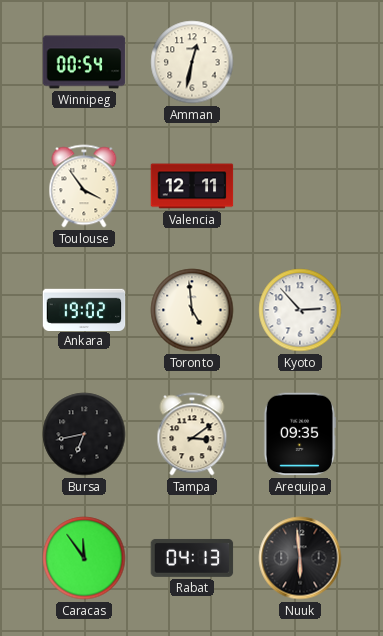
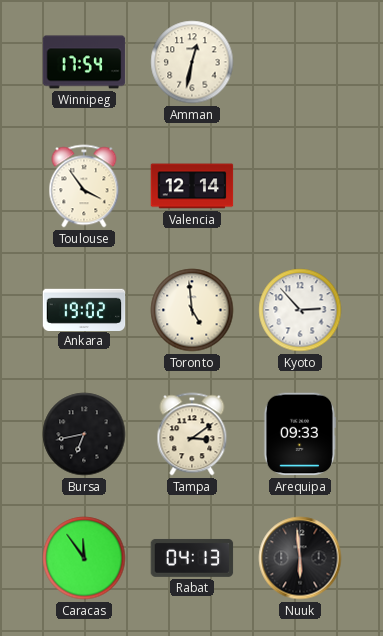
Winnipeg: 00:54 -> 17:54
Valencia: 12:11 -> 12:14
Arequipa: 09:35 -> 09:33
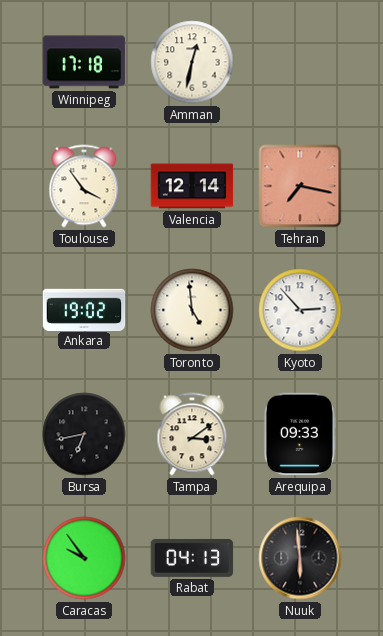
Winnipeg: 17:54 -> 17:18
Tehran: none -> 7:17
Caracas: 11:54 -> 9:54
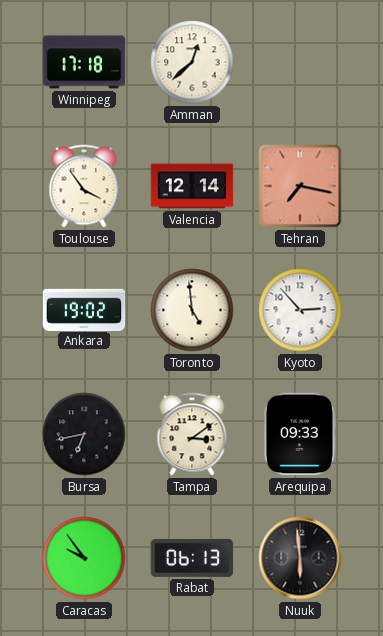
Amman: 12:32 -> 12:38
Rabat: 04:13 -> 06:13
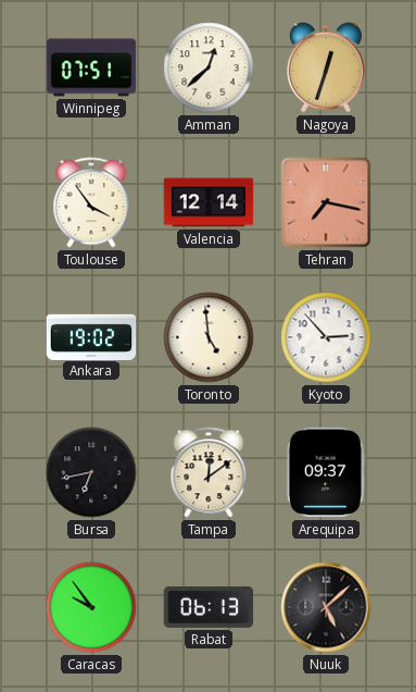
Winnipeg: 17:18 -> 07:51
Nagoya: none -> 12:33
Tampa: 3:09 -> 12:09
Arequipa: 09:33 -> 09:37
Nuuk: 5:59 -> 5:08
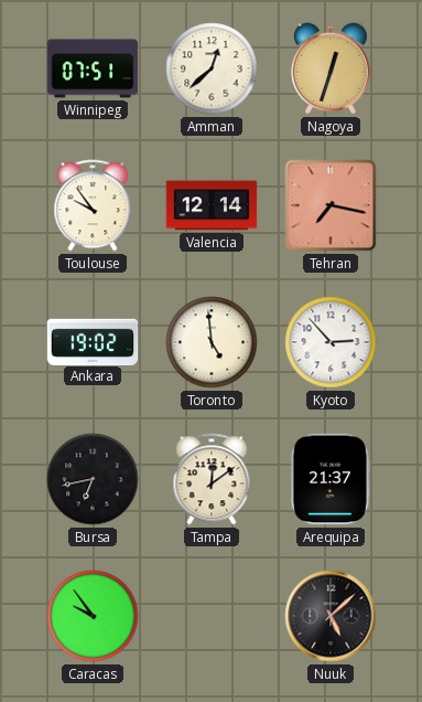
Toulouse: 3:54 -> 9:54
Arequipa: 09:37 -> 21:37
Rabat: 06:13 -> none
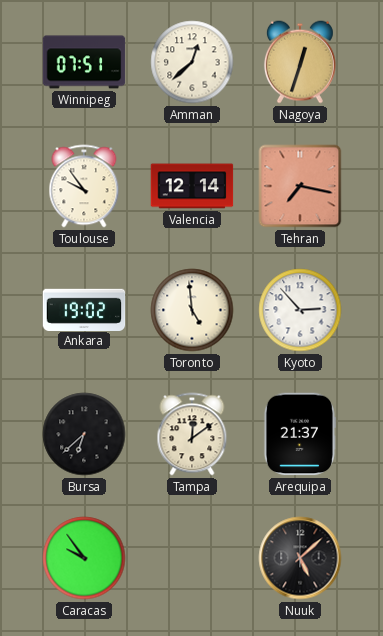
Bursa: 6:43 -> 6:38
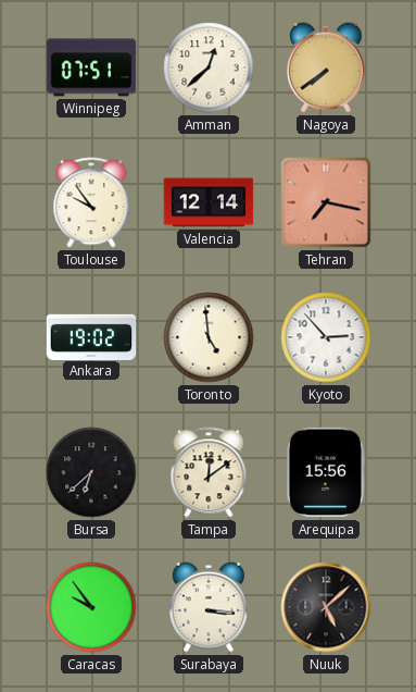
Nagoya: 12:33 -> 7:39
Arequipa: 21:37 -> 15:56
Surabaya: none -> 3:16
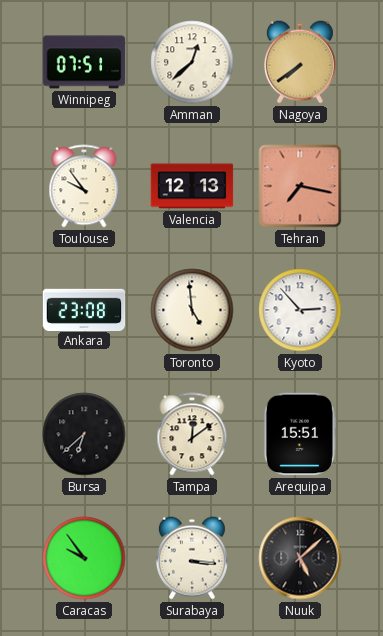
Valencia: 12:14 -> 12:13
Ankara: 19:02 -> 23:08
Arequipa: 15:56 -> 15:51
